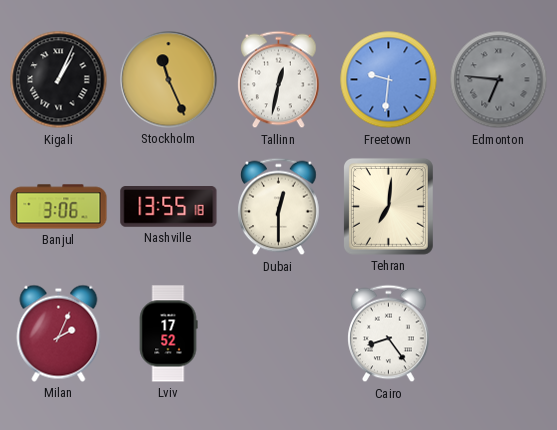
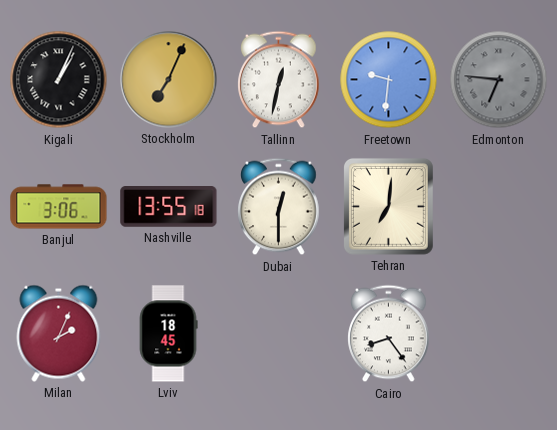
Stockholm: 11:26 -> 7:04
Lviv: 17:52 -> 18:45
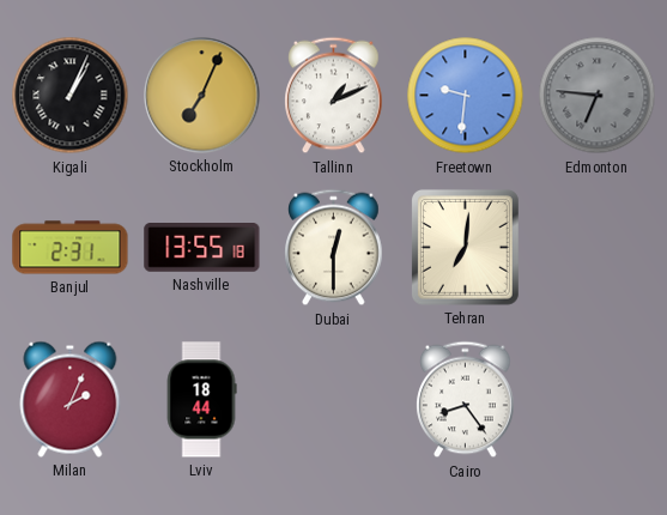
Tallinn: 12:32 -> 1:11
Banjul: 3:06 -> 2:31
Lviv: 18:45 -> 18:44
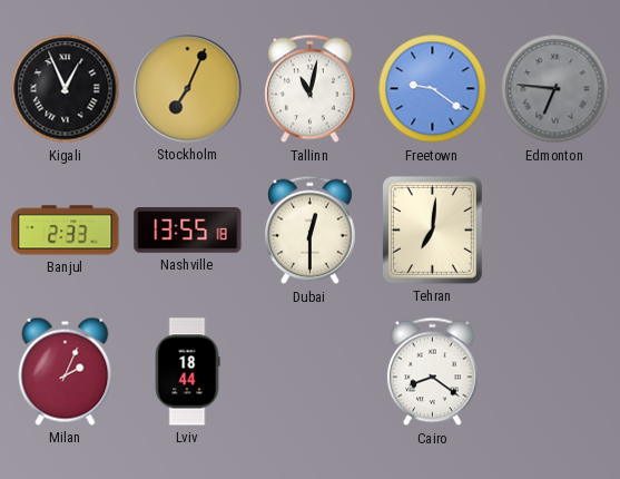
Kigali: 1:04 -> 12:56
Tallinn: 1:11 -> 11:02
Freetown: 9:31 -> 9:21
Banjul: 2:31 -> 2:33
Cairo: 8:24 -> 8:21
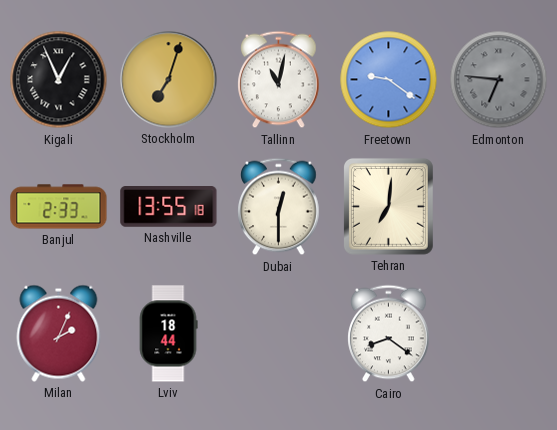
Stockholm: 7:04 -> 7:03
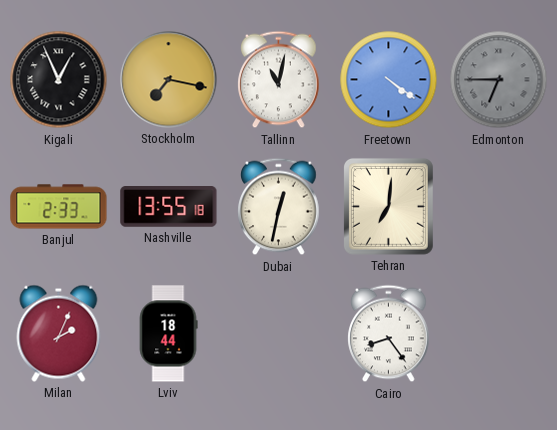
Stockholm: 7:03 -> 7:17
Freetown: 9:21 -> 4:21
Edmonton: 6:46 -> 6:45
Dubai: 12:30 -> 12:32
Cairo: 8:21 -> 8:24
